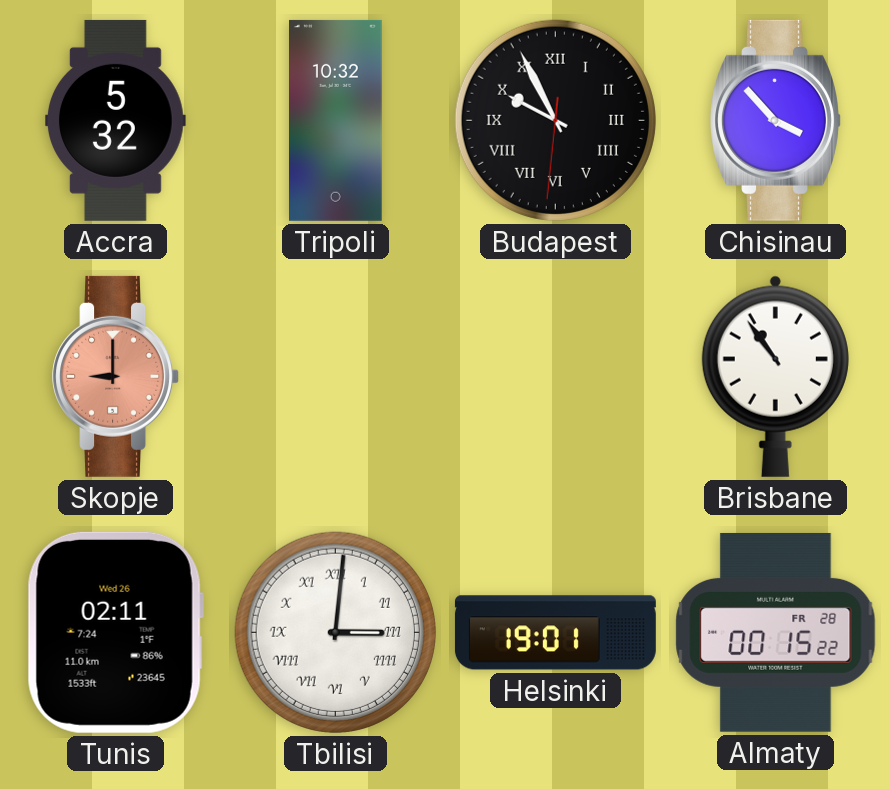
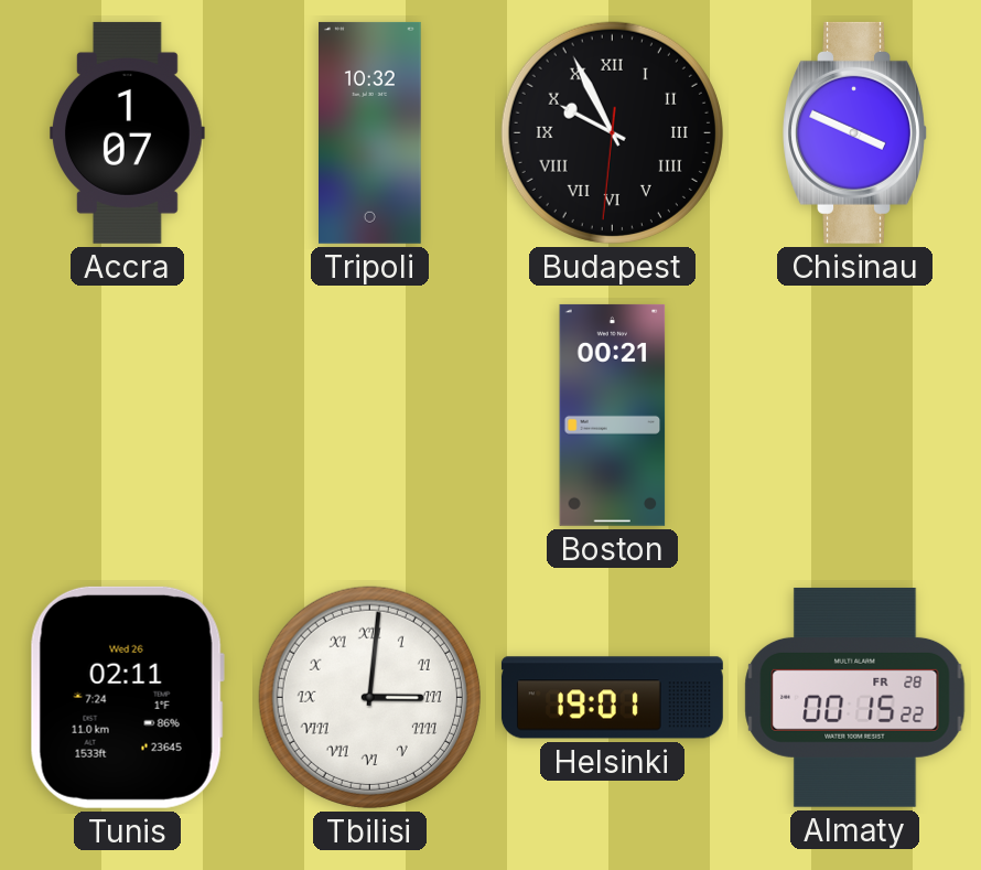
Accra: 5:32 -> 1:07
Chisinau: 3:53 -> 3:49
Skopje: 9:00 -> none
Boston: none -> 00:21
Brisbane: 10:54 -> none
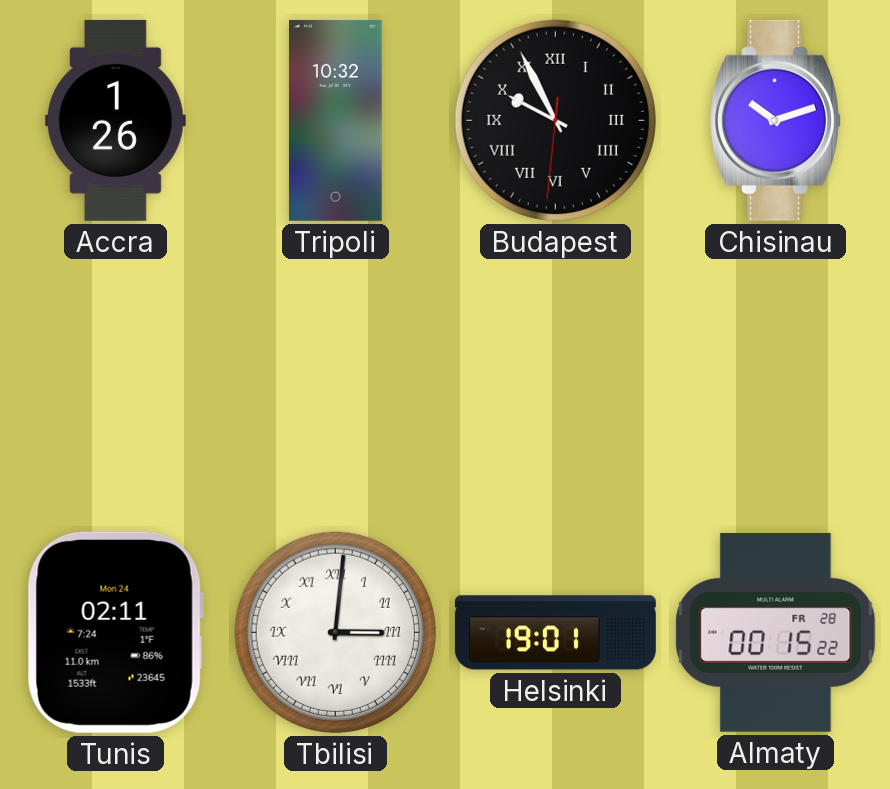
Accra: 1:07 -> 1:26
Chisinau: 3:49 -> 10:12
Boston: 00:21 -> none
Tunis date: Wed 26 -> Mon 24
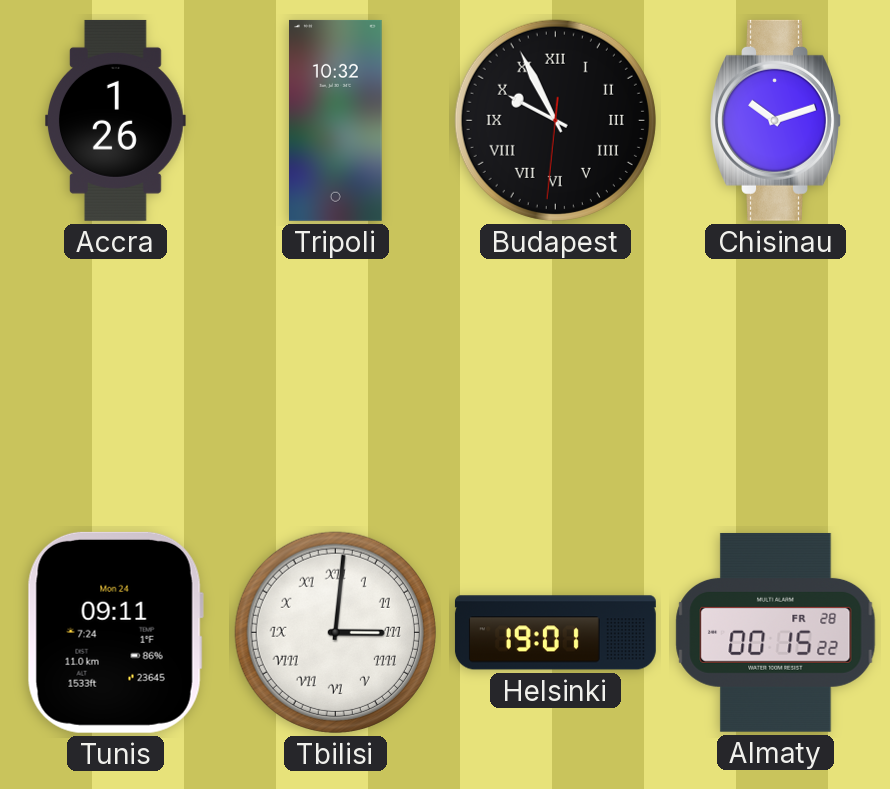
Tunis: 02:11 -> 09:11
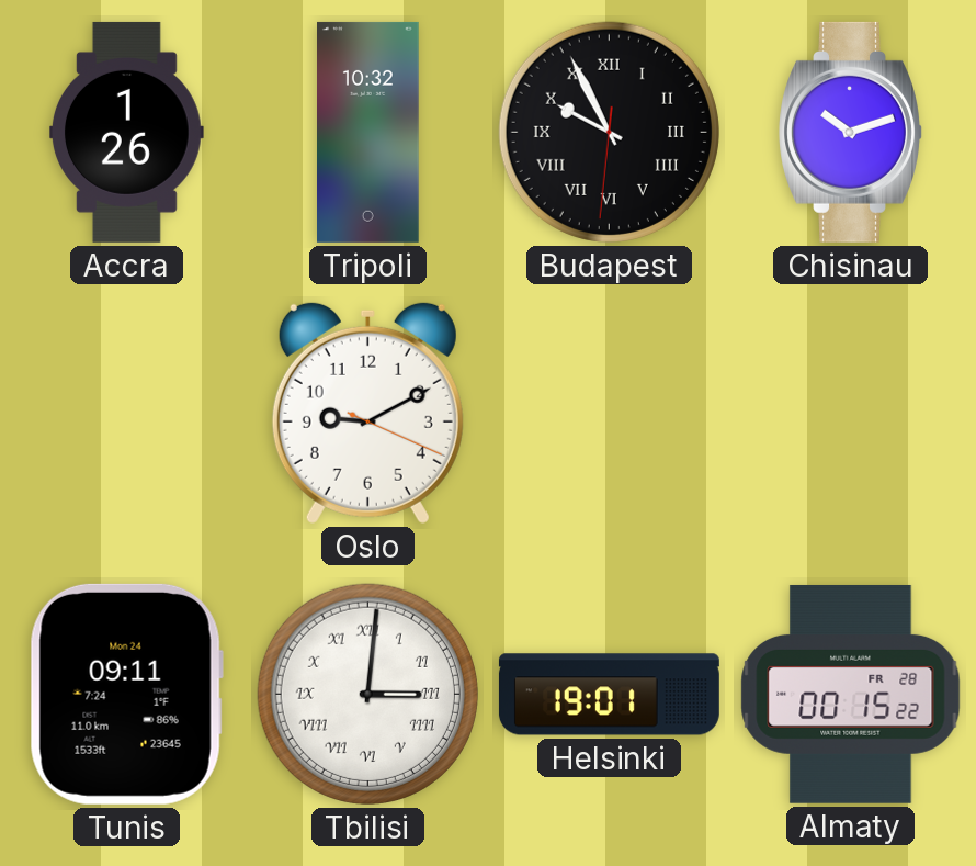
Oslo: none -> 9:10
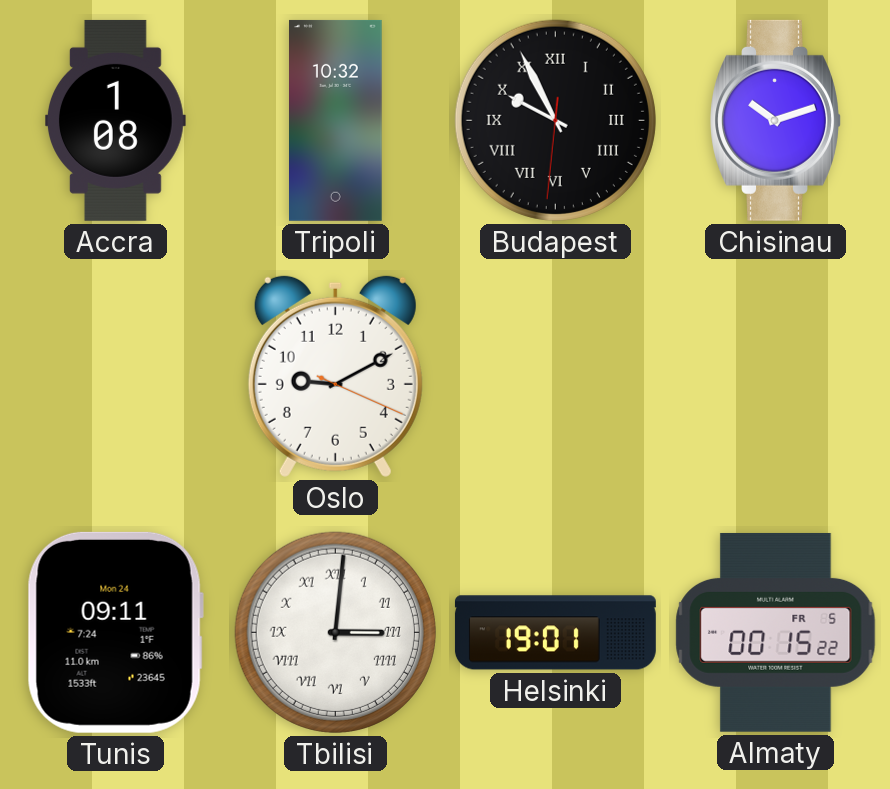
Accra: 1:26 -> 1:08
Almaty date: FR 28 -> FR 5
